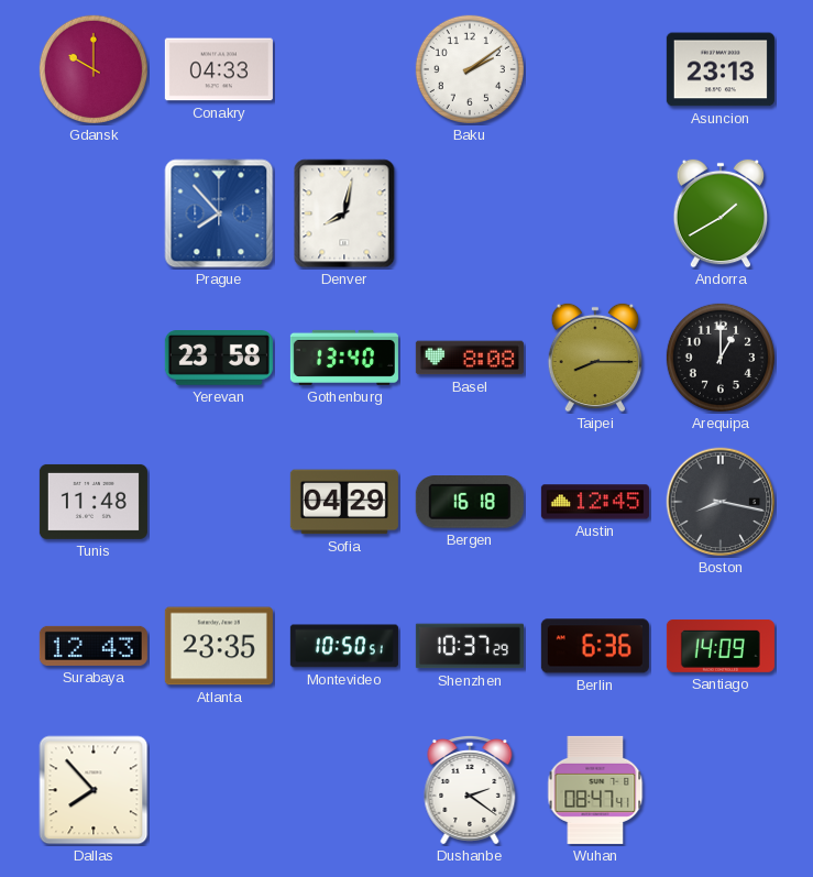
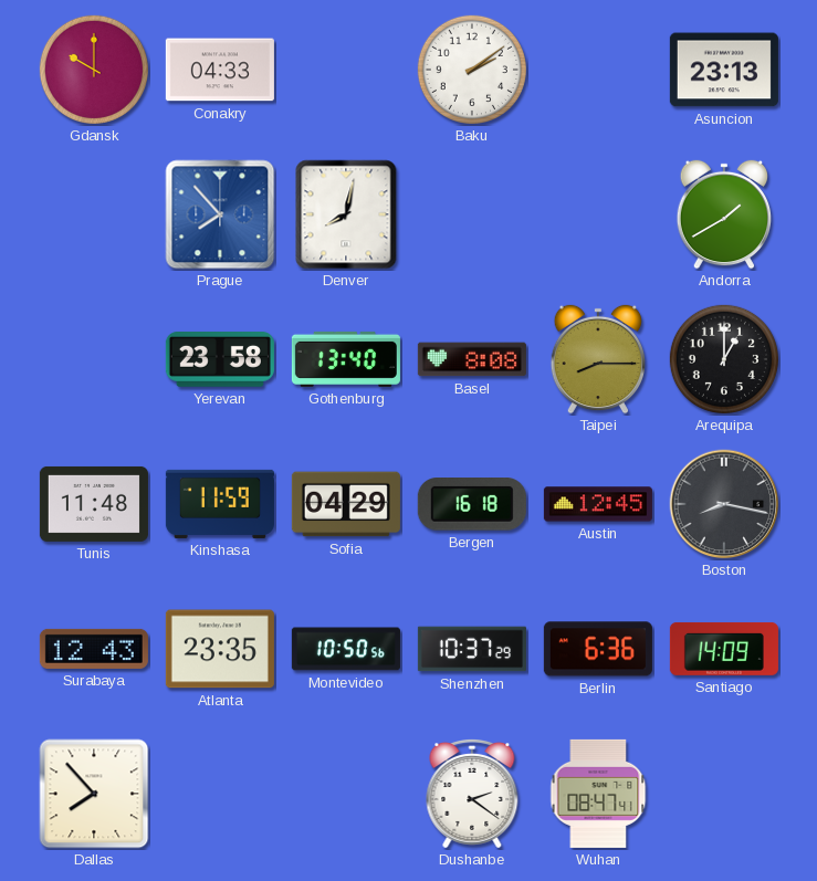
Kinshasa: none -> 11:59
Montevideo: 10:50:51 -> 10:50:56
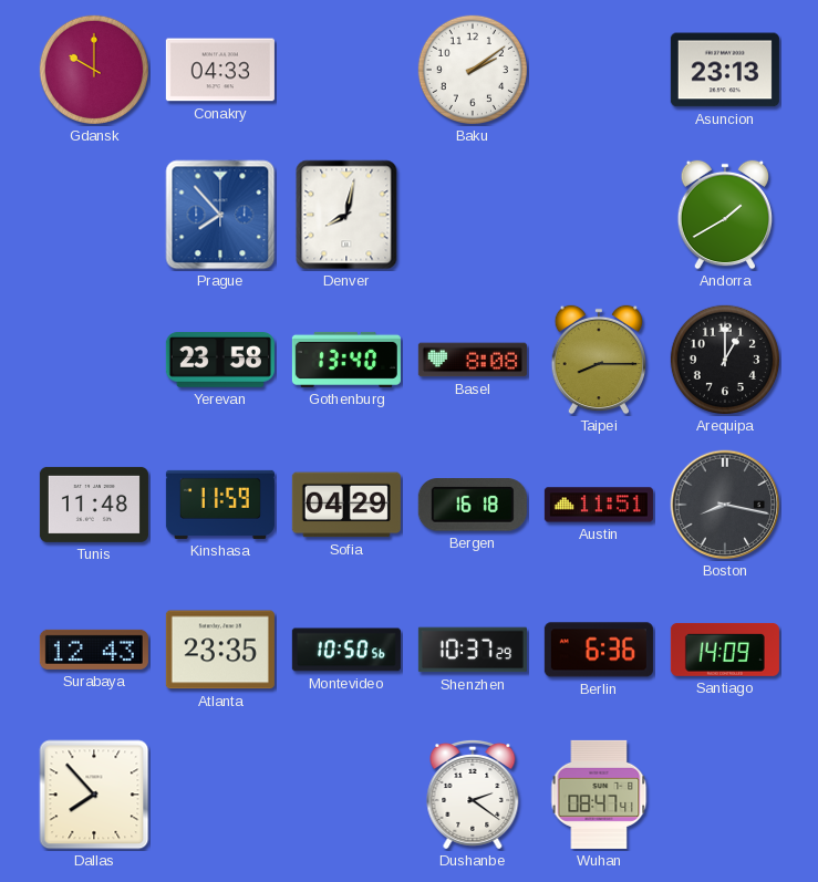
Austin: 12:45 -> 11:51
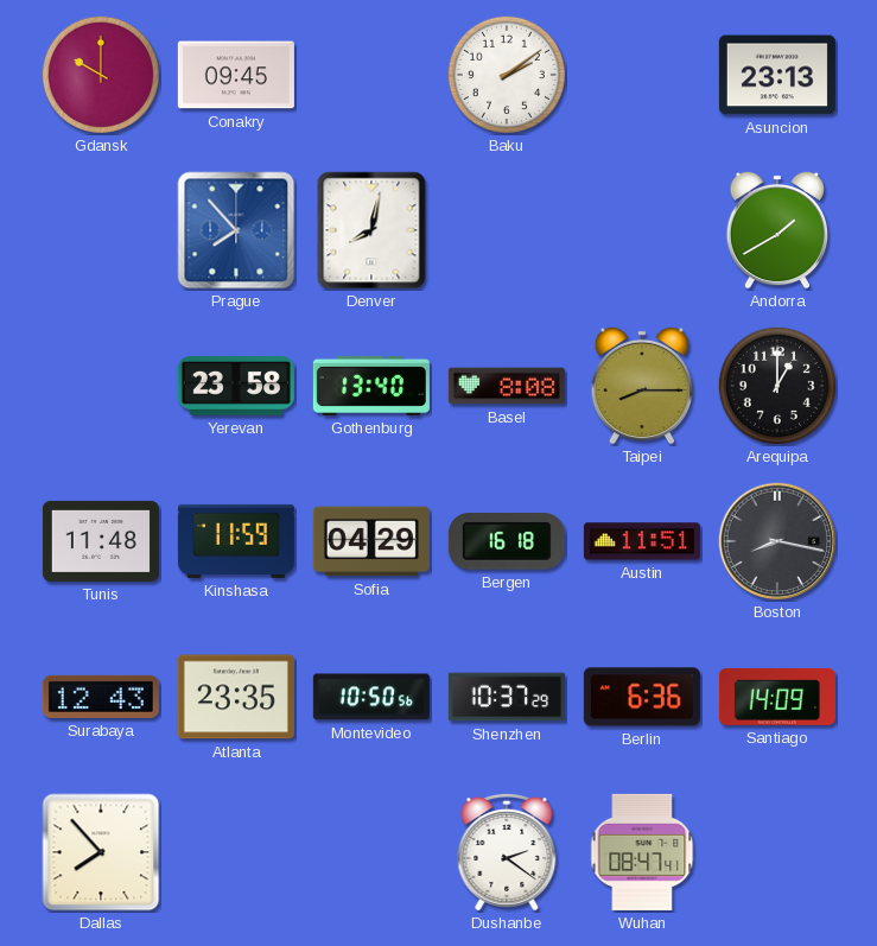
Conakry: 04:33 -> 09:45
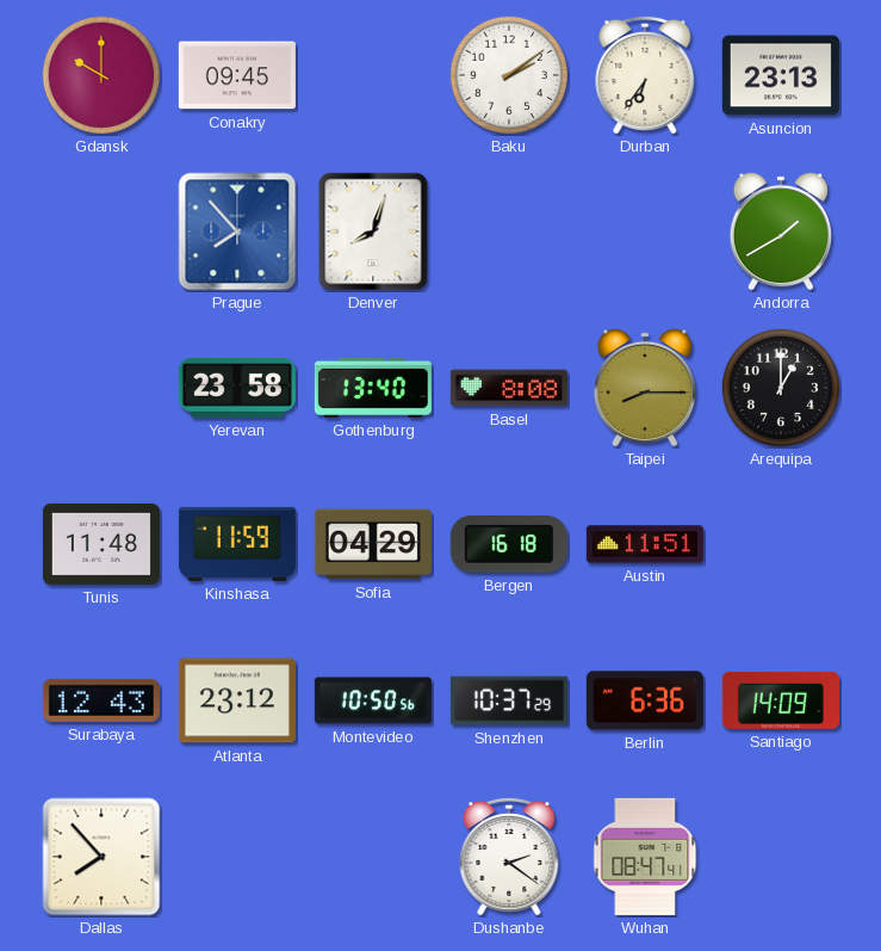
Durban: none -> 6:36
Denver: 8:02 -> 8:03
Boston: 8:17 -> none
Atlanta: 23:35 -> 23:12
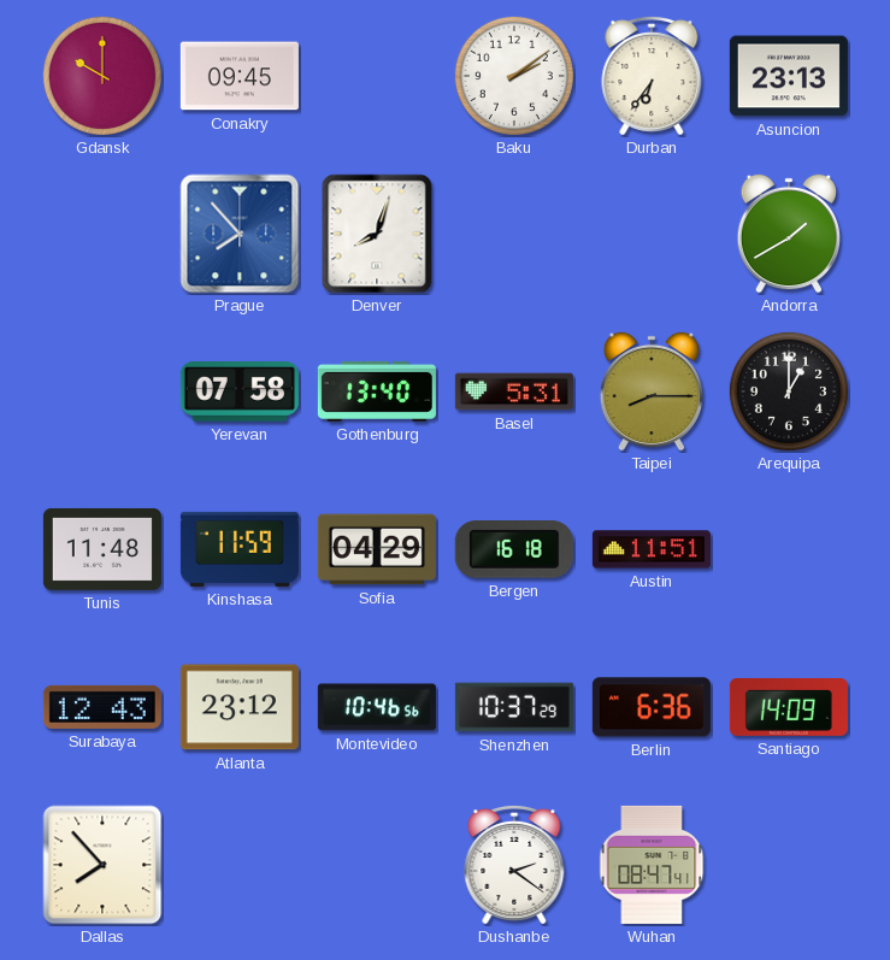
Yerevan: 23:58 -> 07:58
Basel: 8:08 -> 5:31
Montevideo: 10:50 -> 10:46
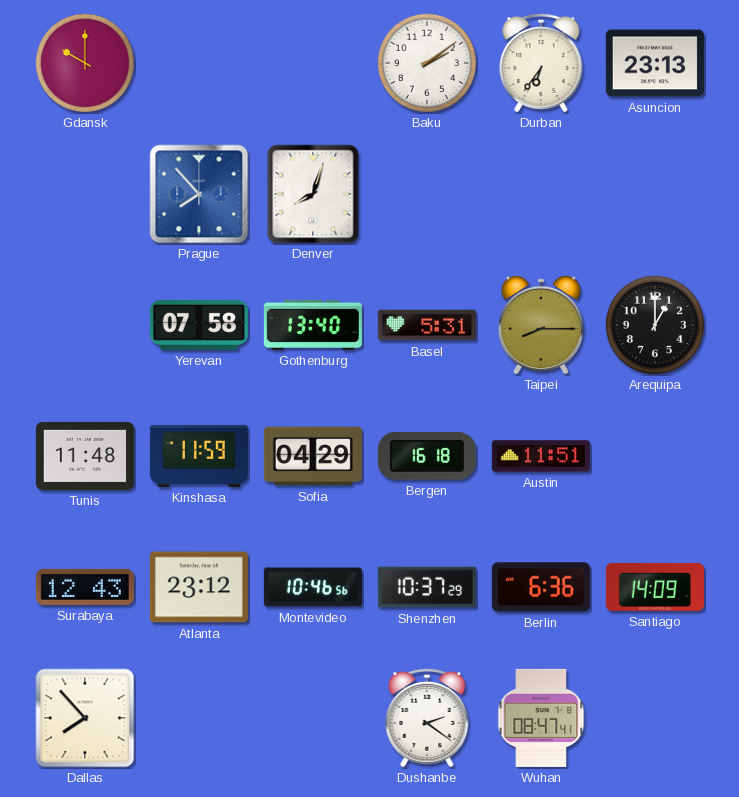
Conakry: 09:45 -> none
Andorra: 1:40 -> none
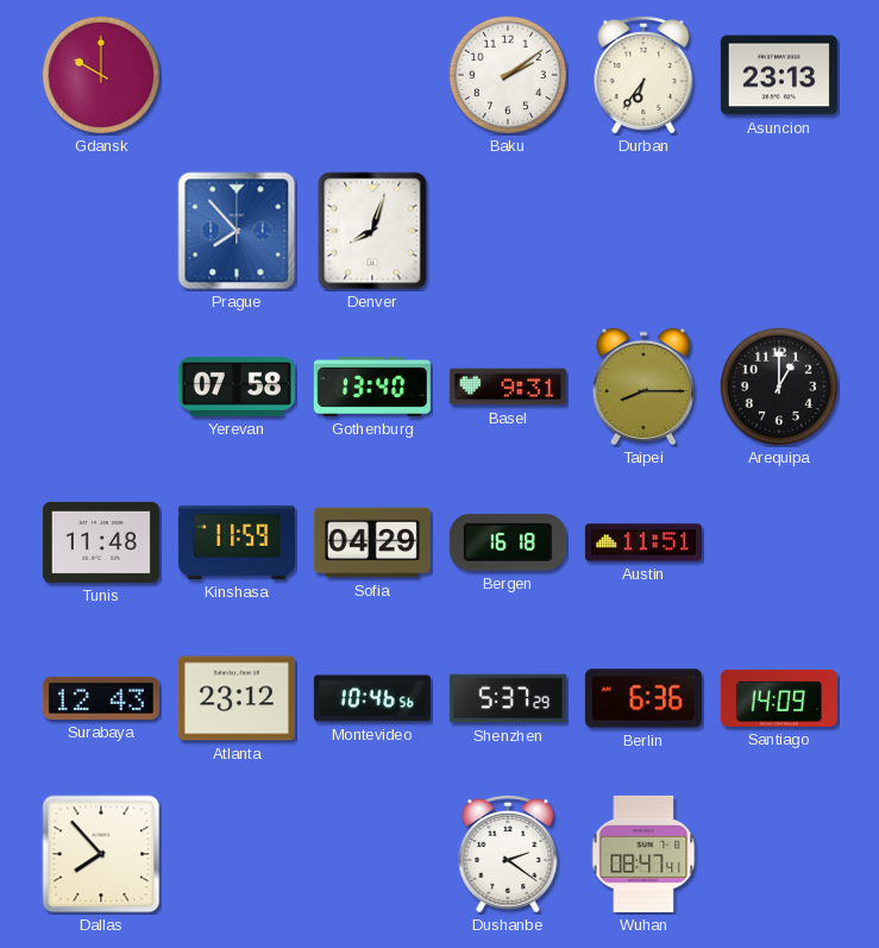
Basel: 5:31 -> 9:31
Shenzhen: 10:37 -> 5:37
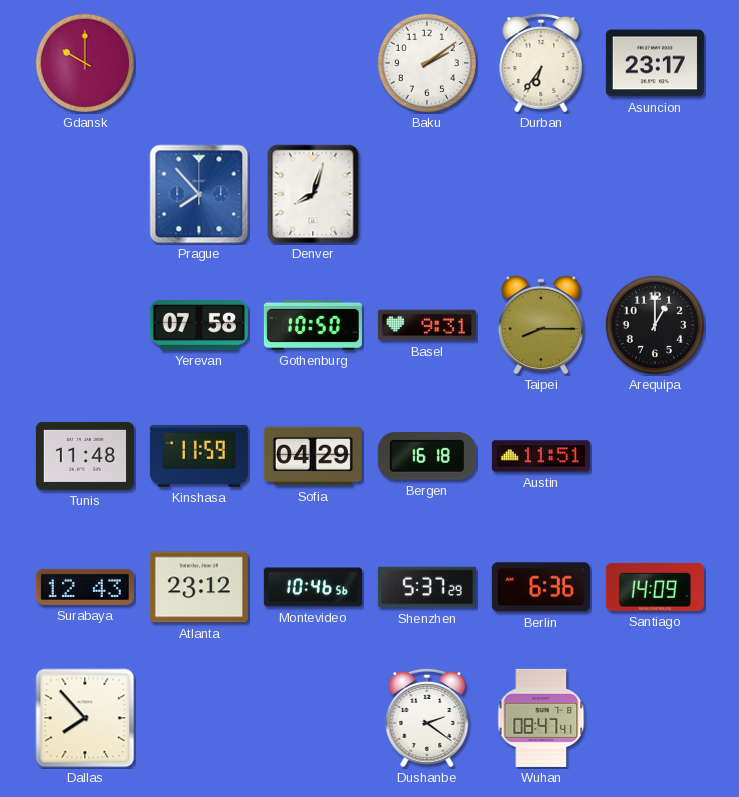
Asuncion: 23:13 -> 23:17
Gothenburg: 13:40 -> 10:50
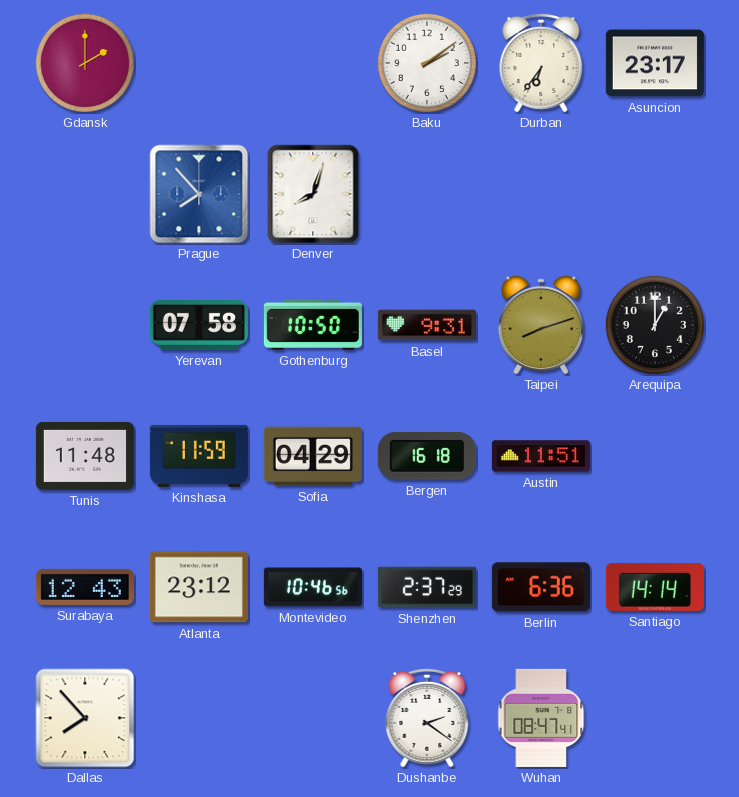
Gdansk: 10:00 -> 2:00
Taipei: 8:15 -> 8:12
Shenzhen: 5:37 -> 2:37
Santiago: 14:09 -> 14:14
